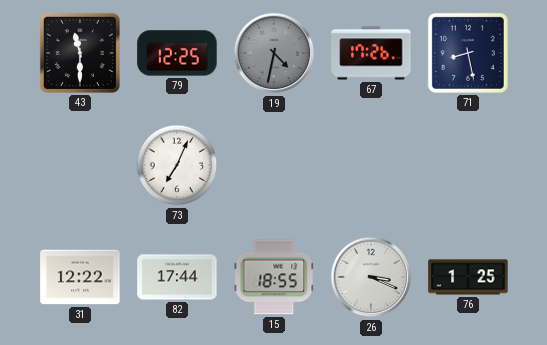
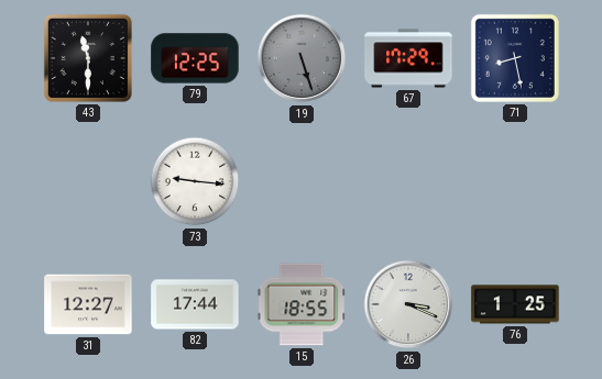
19: 4:32 -> 5:27
67: 17:26 -> 17:29
73: 7:04 -> 9:16
31: 12:22 -> 12:27
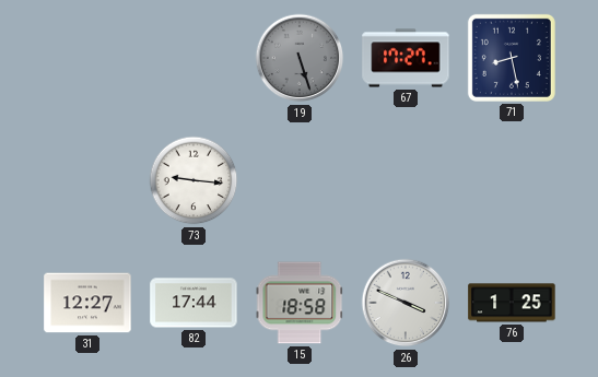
43: 11:30 -> none
79: 12:25 -> none
67: 17:29 -> 17:27
15: 18:55 -> 18:58
26: 3:19 -> 3:49
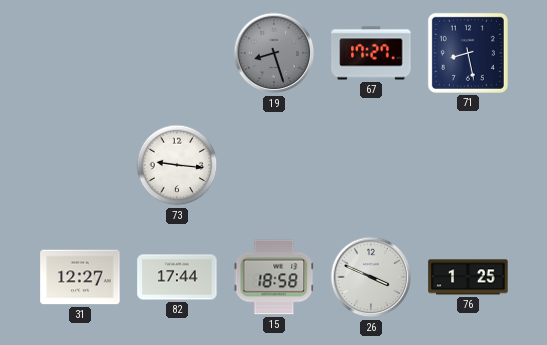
19: 5:27 -> 8:27
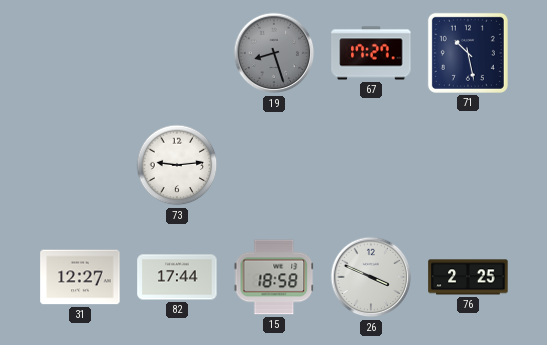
71: 8:28 -> 10:28
73: 9:16 -> 9:14
76: 1:25 -> 2:25
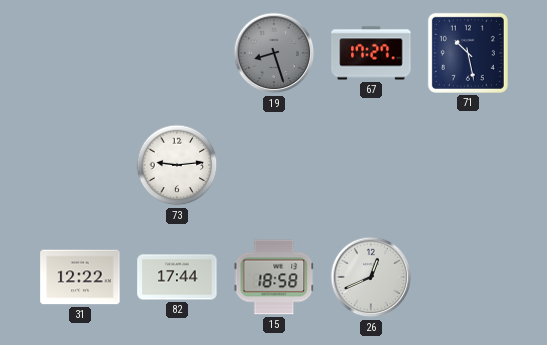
31: 12:27 -> 12:22
26: 3:49 -> 12:41
76: 2:25 -> none
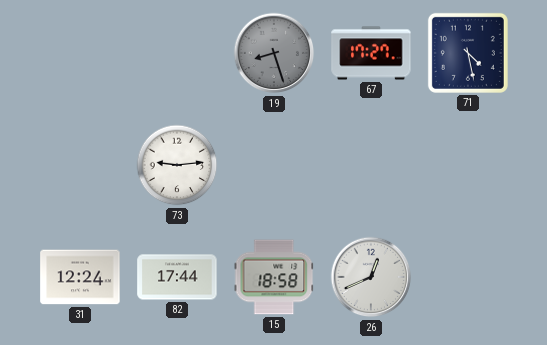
71: 10:28 -> 4:28
31: 12:22 -> 12:24
